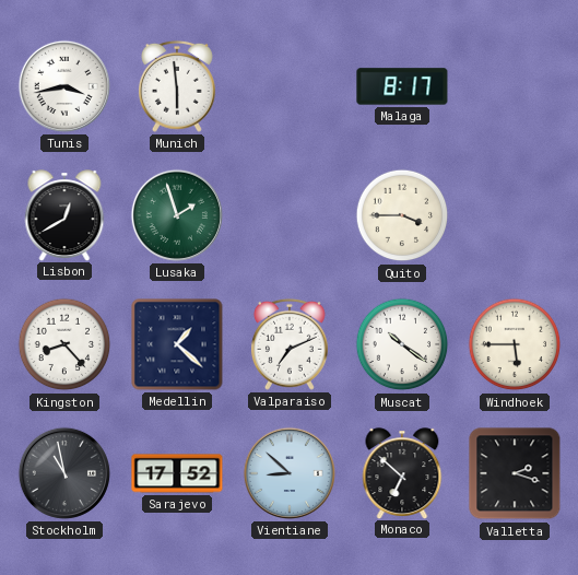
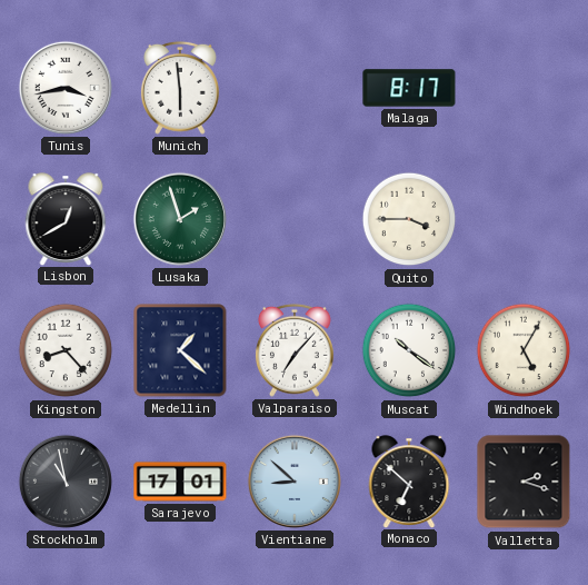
Valparaiso: 7:11 -> 7:07
Windhoek: 5:45 -> 5:05
Sarajevo: 17:52 -> 17:01
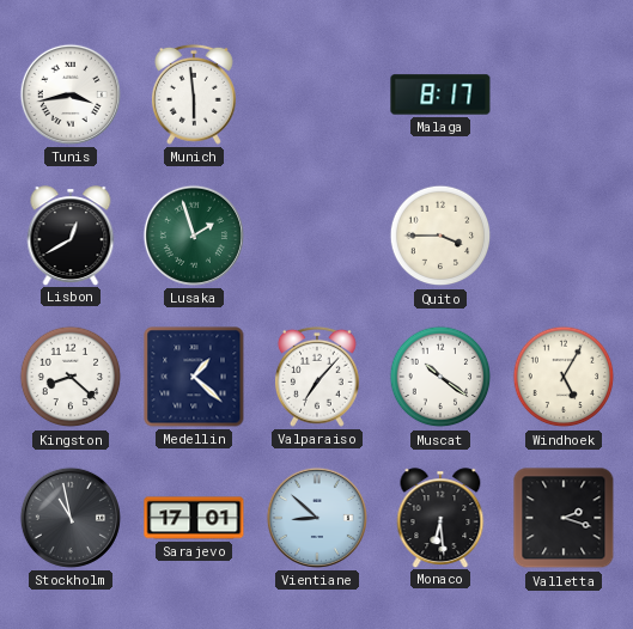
Kingston: 8:23 -> 8:22
Monaco: 6:52 -> 6:29
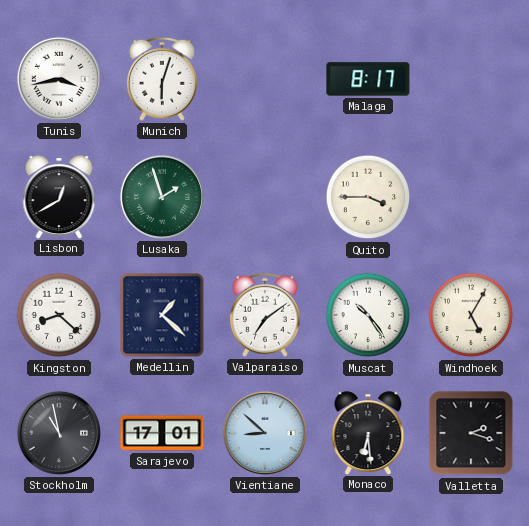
Munich: 5:59 -> 6:03
Valparaiso: 7:07 -> 7:09
Muscat: 10:21 -> 10:24
